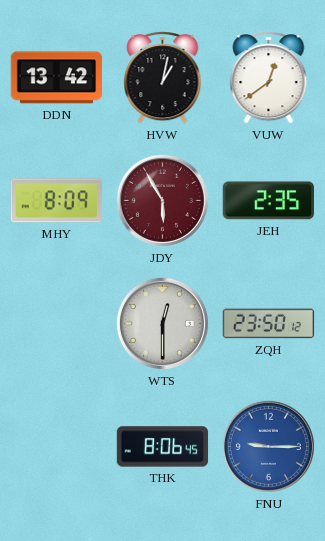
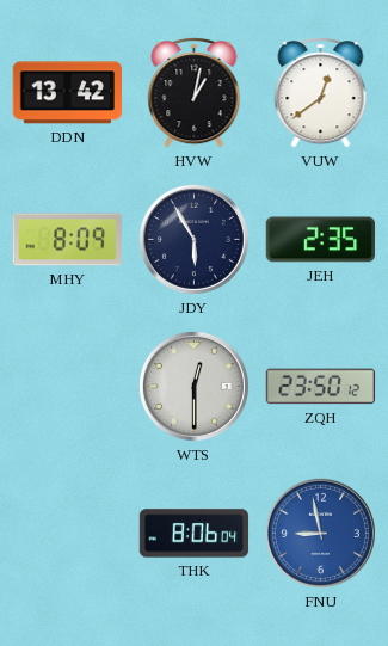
JDY dial: burgundy -> navy
THK: 8:06:45 -> 8:06:04
FNU: 9:15 -> 8:58
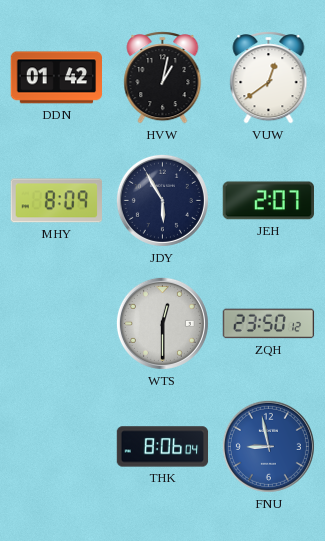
DDN: 13:42 -> 01:42
JEH: 2:35 -> 2:07
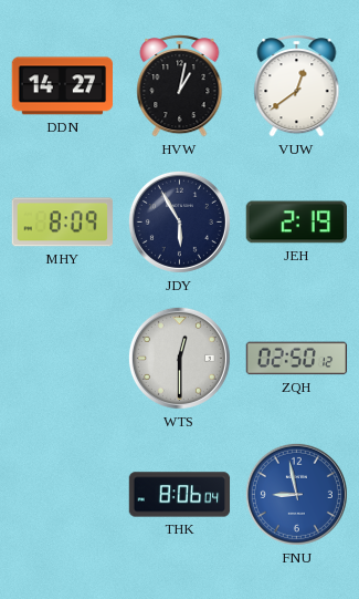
DDN: 01:42 -> 14:27
JEH: 2:07 -> 2:19
ZQH: 23:50 -> 02:50
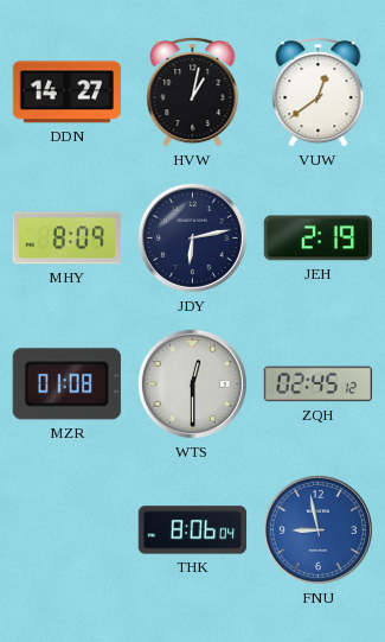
JDY: 5:55 -> 6:13
MZR: none -> 01:08
ZQH: 02:50 -> 02:45
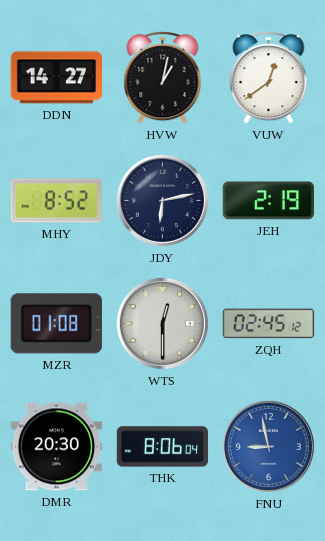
MHY: 8:09 -> 8:52
DMR: none -> 20:30
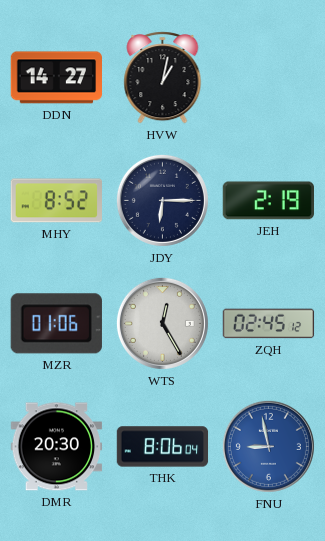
VUW: 12:39 -> none
JDY: 6:13 -> 6:15
MZR: 01:08 -> 01:06
WTS: 12:30 -> 12:25
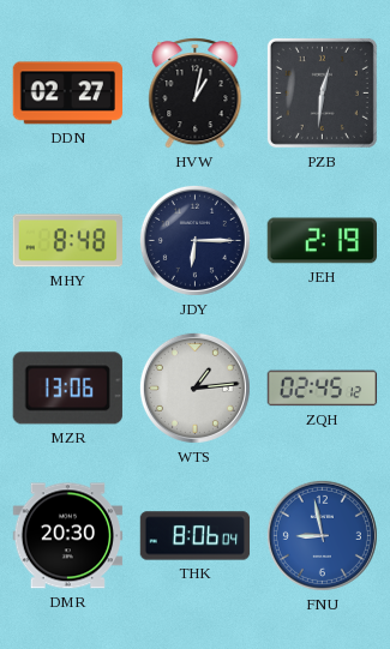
DDN: 14:27 -> 02:27
PZB: none -> 12:31
MHY: 8:52 -> 8:48
MZR: 01:06 -> 13:06
WTS: 12:25 -> 1:14
